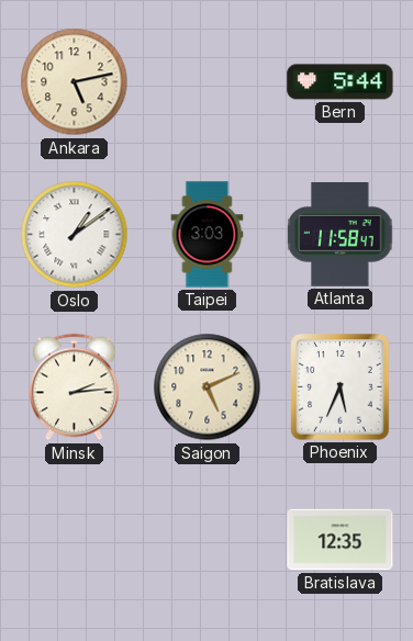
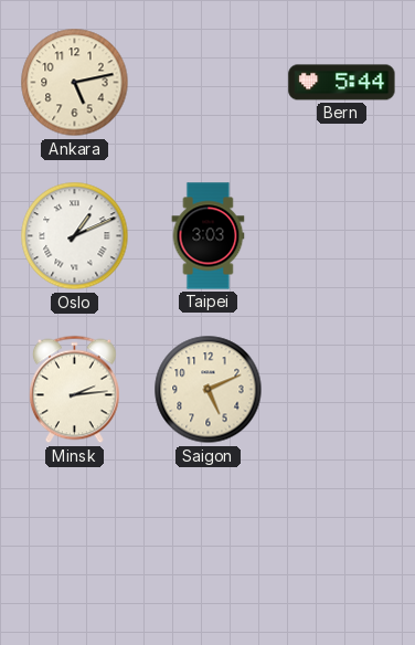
Oslo: 1:09 -> 1:11
Atlanta: 11:58 -> none
Phoenix: 5:34 -> none
Bratislava: 12:35 -> none
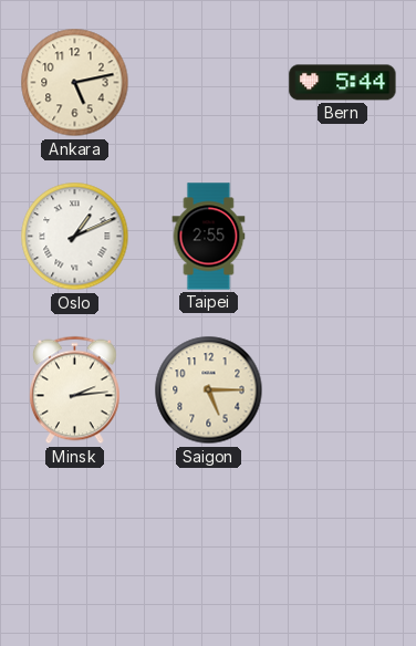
Taipei: 3:03 -> 2:55
Saigon: 5:11 -> 5:15
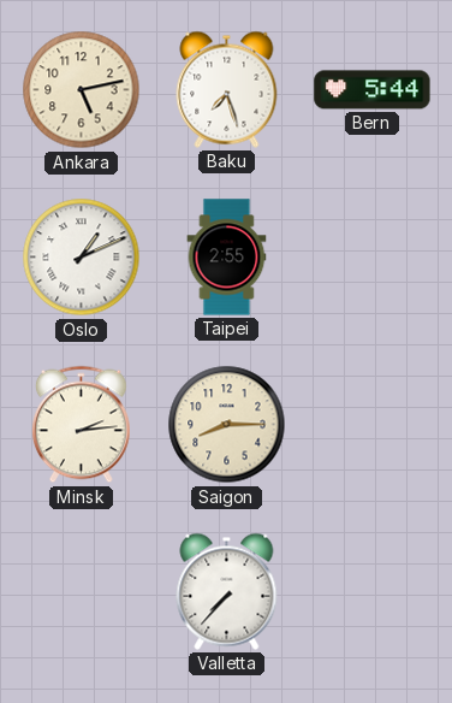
Baku: none -> 7:27
Saigon: 5:15 -> 8:15
Valletta: none -> 7:37
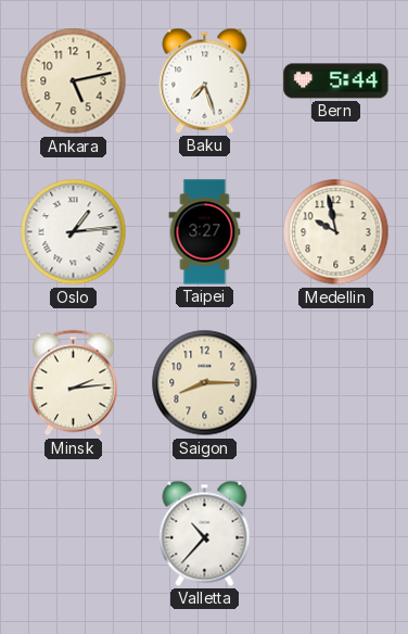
Oslo: 1:11 -> 1:14
Taipei: 2:55 -> 3:27
Medellin: none -> 9:58
Valletta: 7:37 -> 10:37
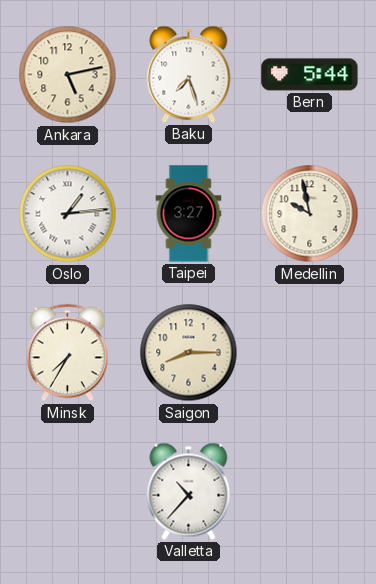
Minsk: 2:14 -> 7:35
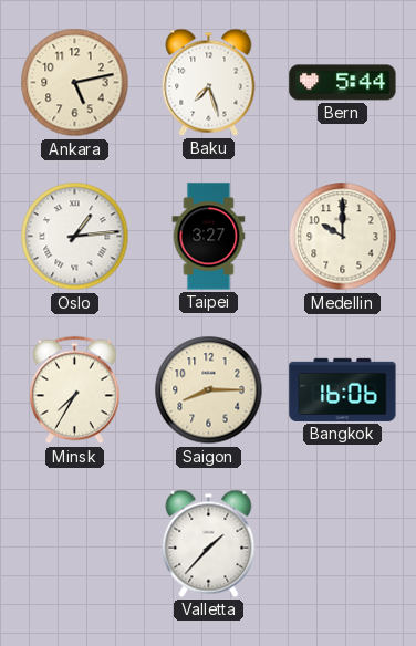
Medellin: 9:58 -> 10:00
Bangkok: none -> 16:06
Valletta: 10:37 -> 1:37
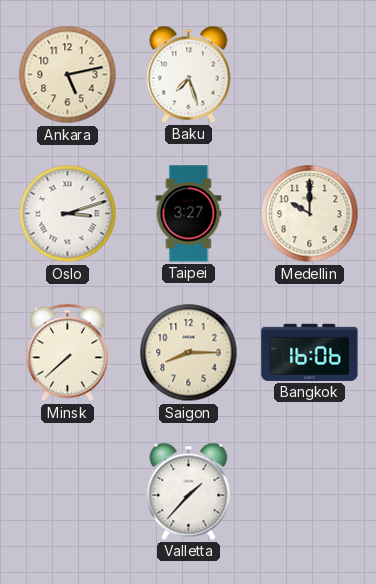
Bern: 5:44 -> none
Oslo: 1:14 -> 3:12
Minsk: 7:35 -> 7:38
